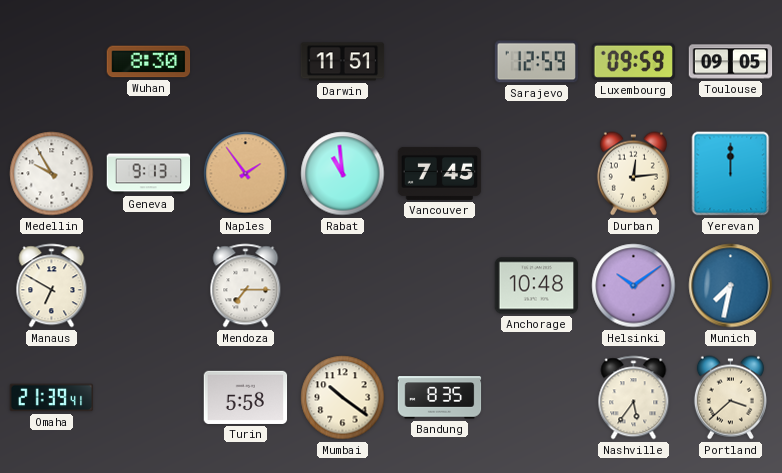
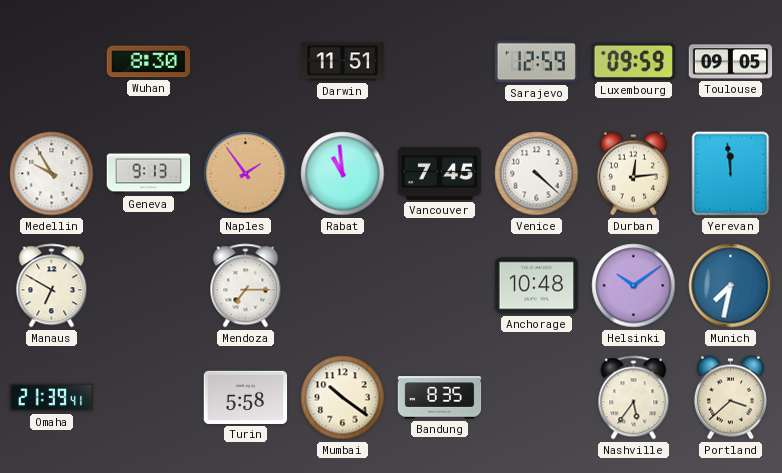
Venice: none -> 4:22
Yerevan: 12:00 -> 11:59
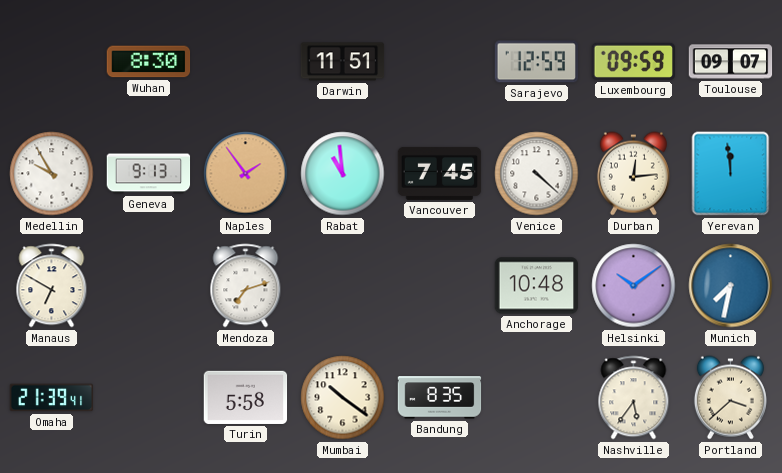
Toulouse: 09:05 -> 09:07
Mendoza: 7:15 -> 7:12
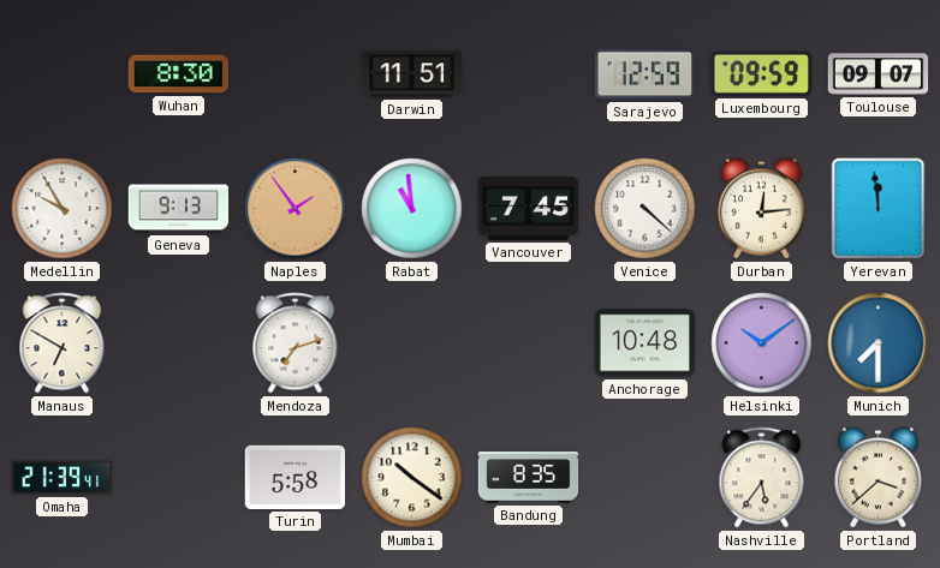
Munich: 7:32 -> 7:30
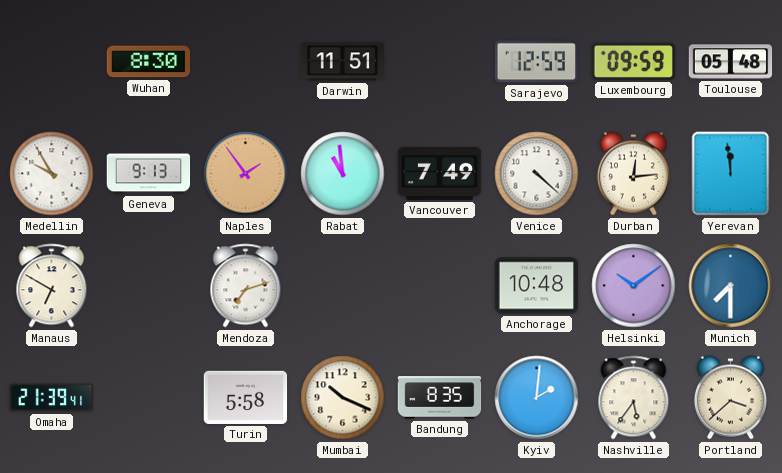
Toulouse: 09:07 -> 05:48
Vancouver: 7:45 -> 7:49
Mumbai: 10:21 -> 10:19
Kyiv: none -> 2:01
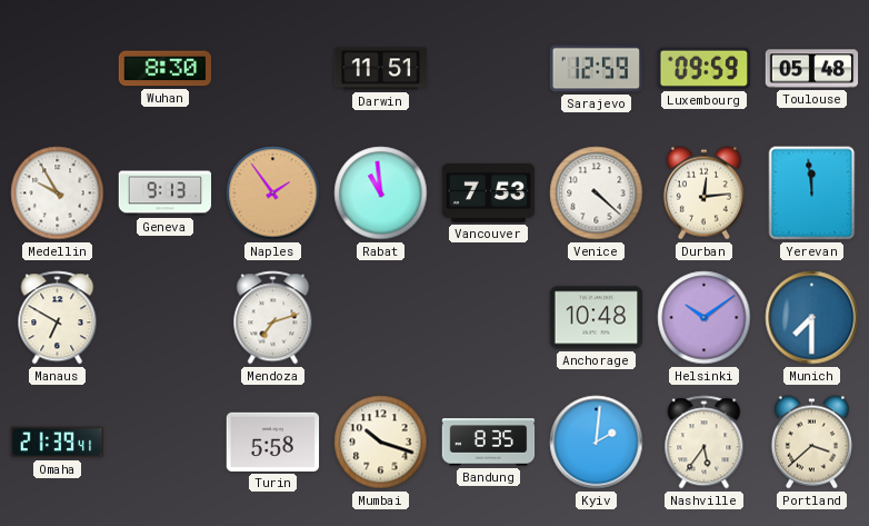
Vancouver: 7:49 -> 7:53
Mumbai: 10:19 -> 10:18
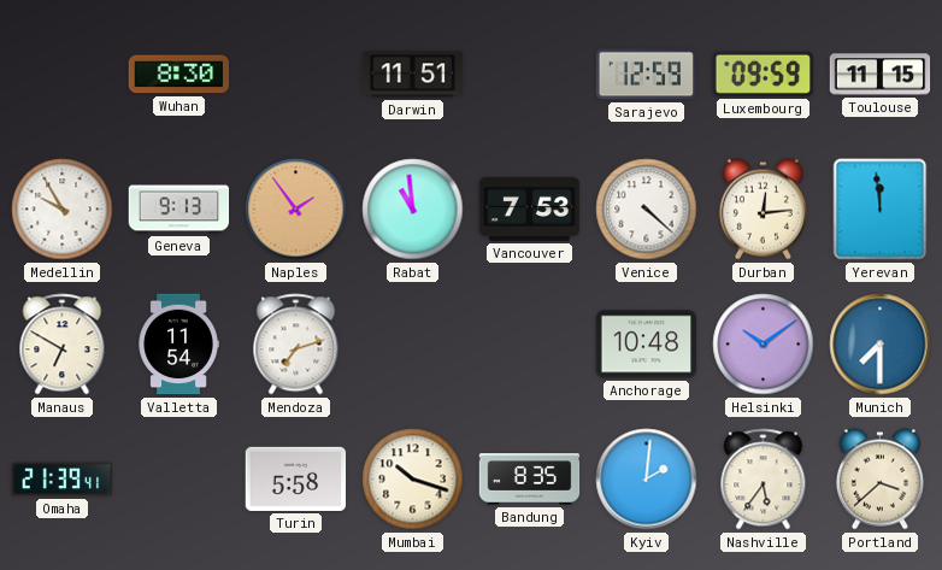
Toulouse: 05:48 -> 11:15
Valletta: none -> 11:54
